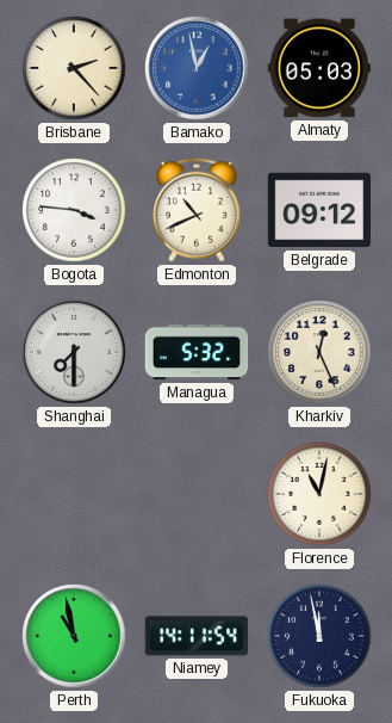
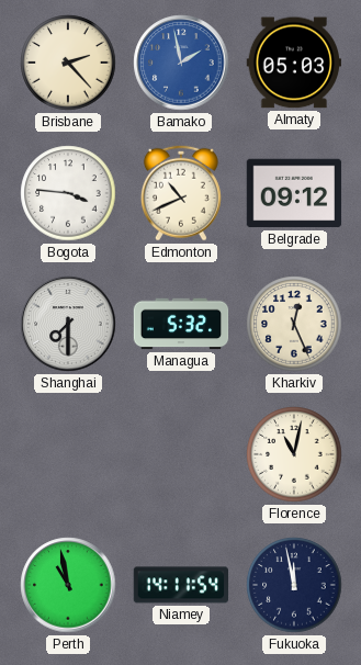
Bamako: 12:58 -> 1:58
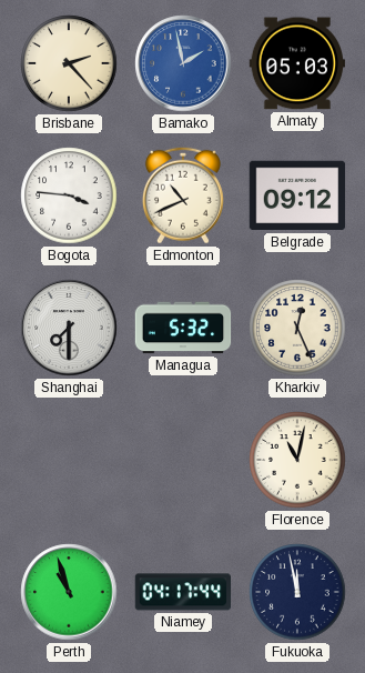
Perth: 10:58 -> 10:57
Niamey: 14:11 -> 04:17
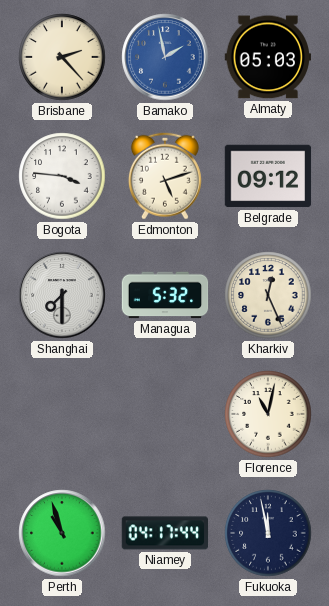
Edmonton: 10:41 -> 5:12
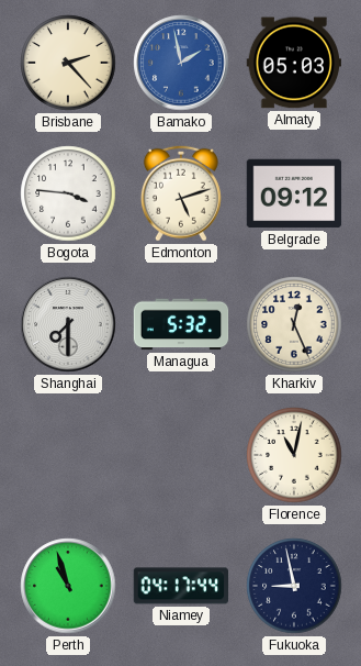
Fukuoka: 11:58 -> 8:58
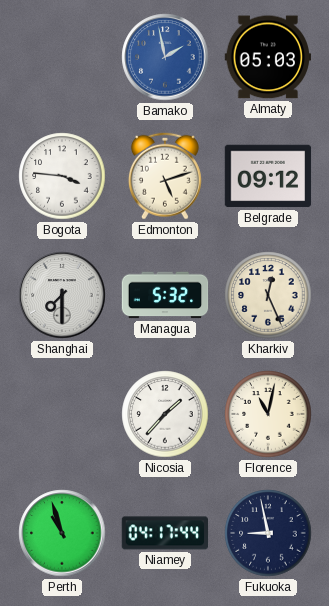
Brisbane: 2:23 -> none
Nicosia: none -> 1:37
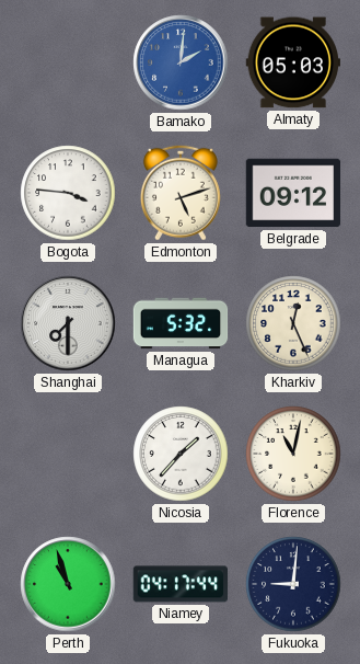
Bamako: 1:58 -> 2:01
Fukuoka: 8:58 -> 9:01
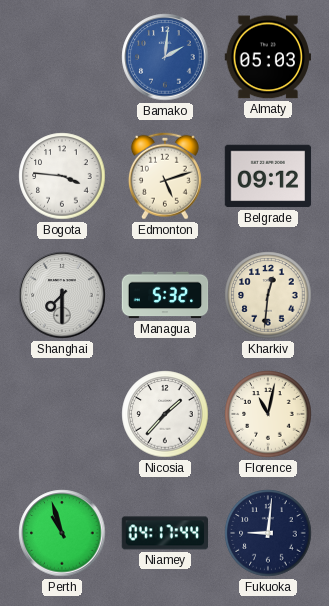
Kharkiv: 12:26 -> 12:31
